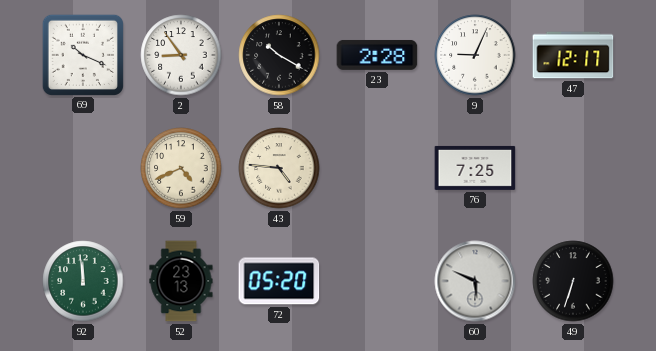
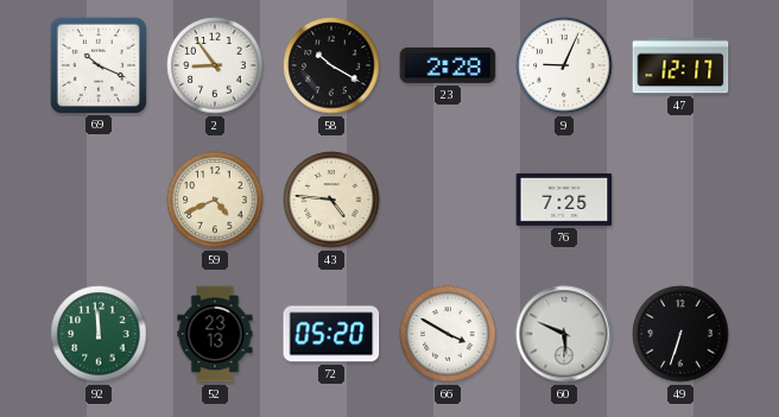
66: none -> 3:50
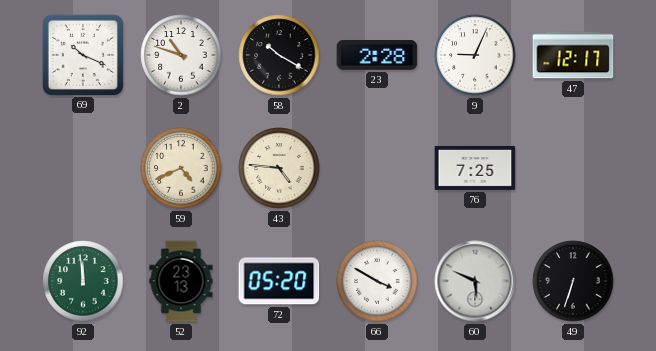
2: 8:54 -> 10:48
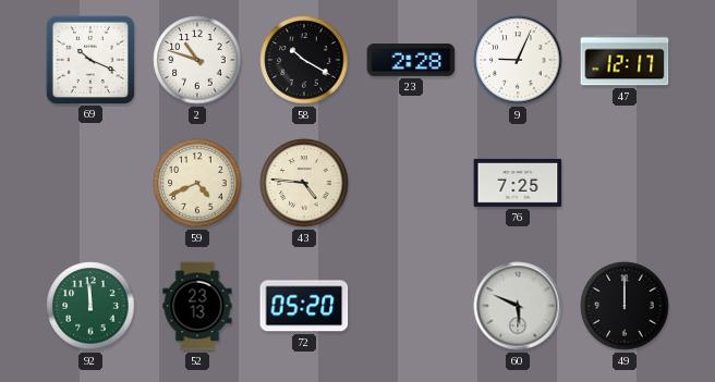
66: 3:50 -> none
49: 6:33 -> 12:00
